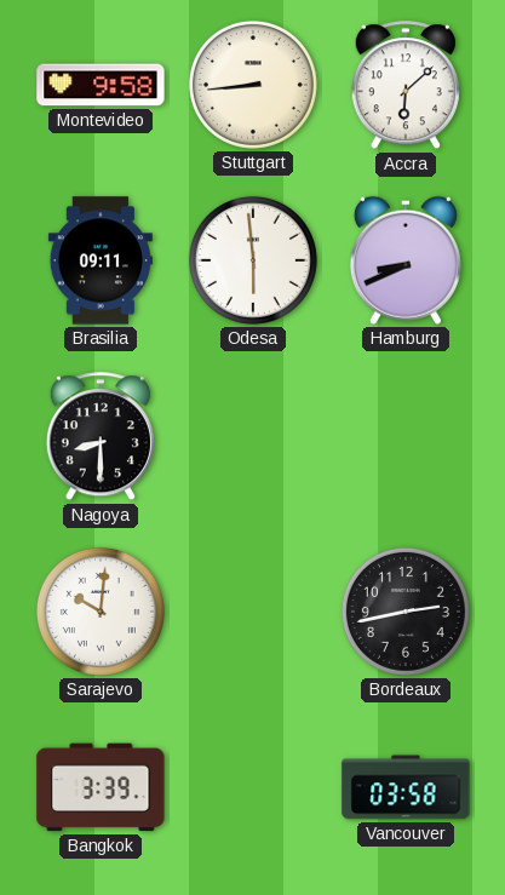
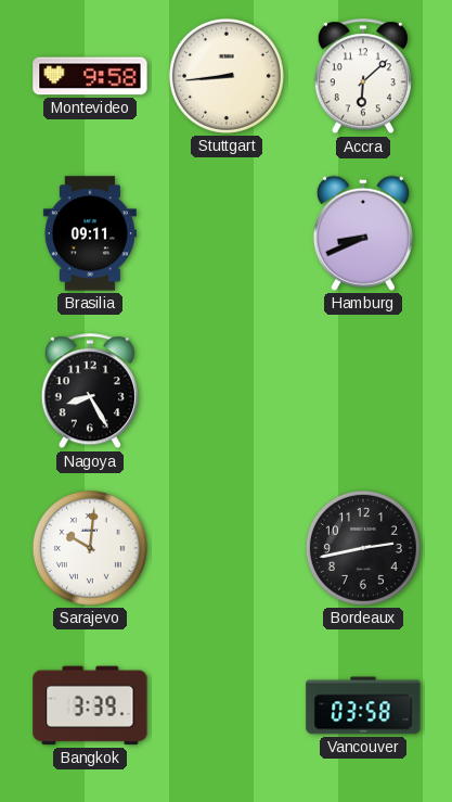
Odesa: 5:59 -> none
Nagoya: 8:30 -> 8:25
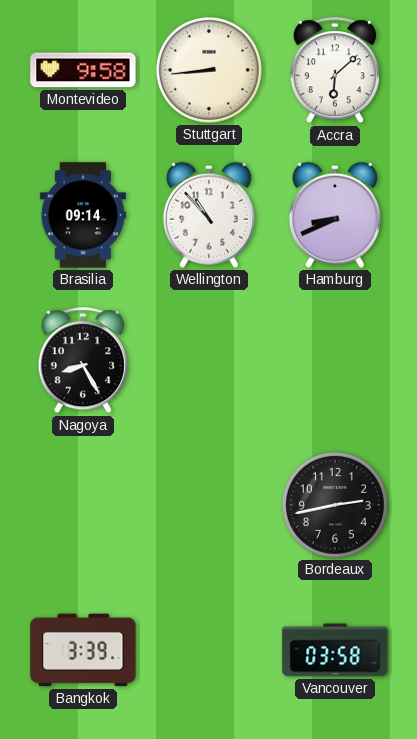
Brasilia: 09:11 -> 09:14
Wellington: none -> 10:53
Sarajevo: 10:01 -> none
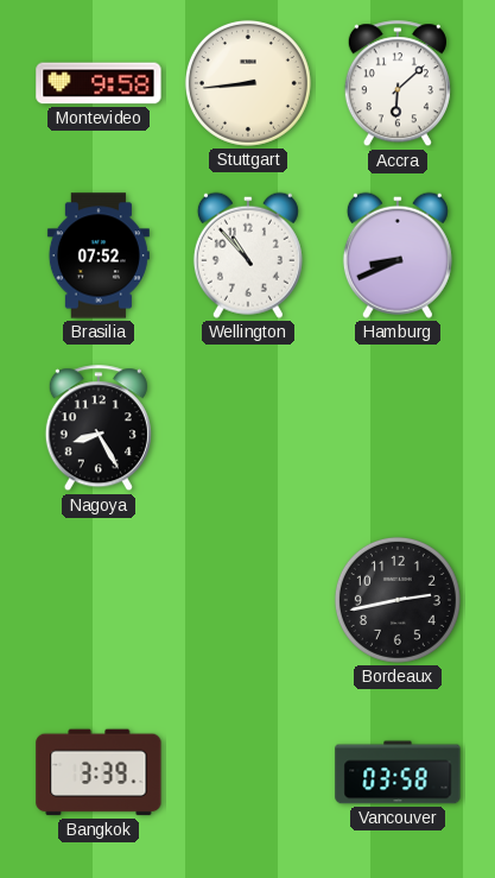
Brasilia: 09:14 -> 07:52
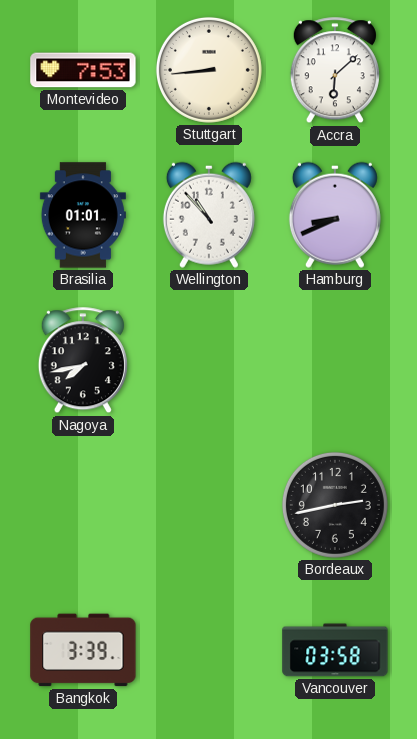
Montevideo: 9:58 -> 7:53
Brasilia: 07:52 -> 01:01
Nagoya: 8:25 -> 7:43
